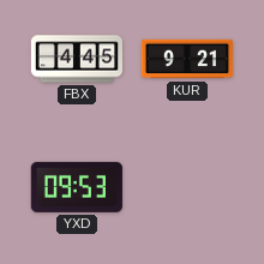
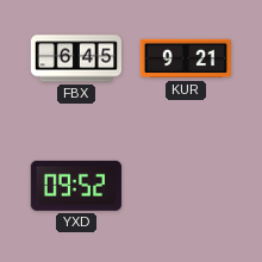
FBX: 4:45 -> 6:45
YXD: 09:53 -> 09:52
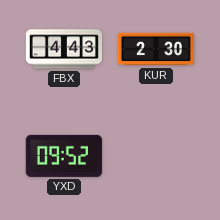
FBX: 6:45 -> 4:43
KUR: 9:21 -> 2:30
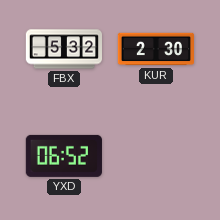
FBX: 4:43 -> 5:32
YXD: 09:52 -> 06:52
